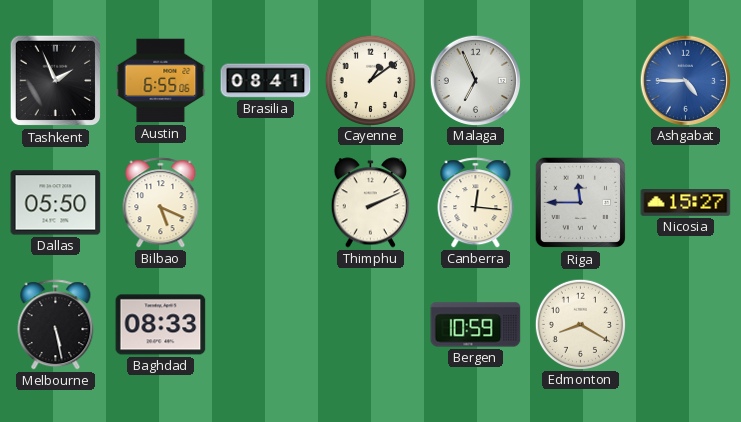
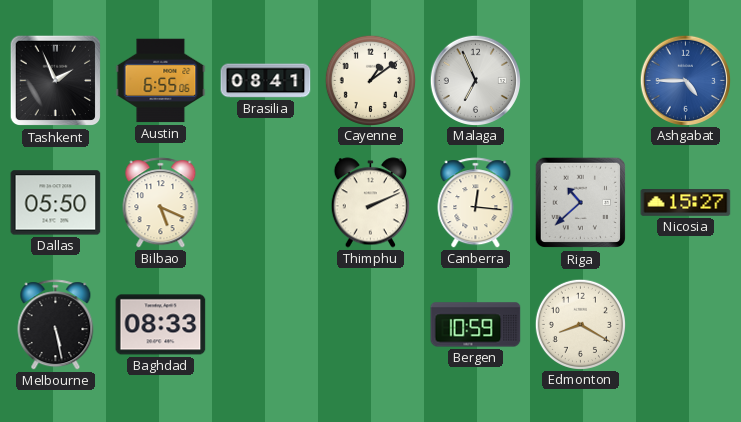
Riga: 11:45 -> 10:38
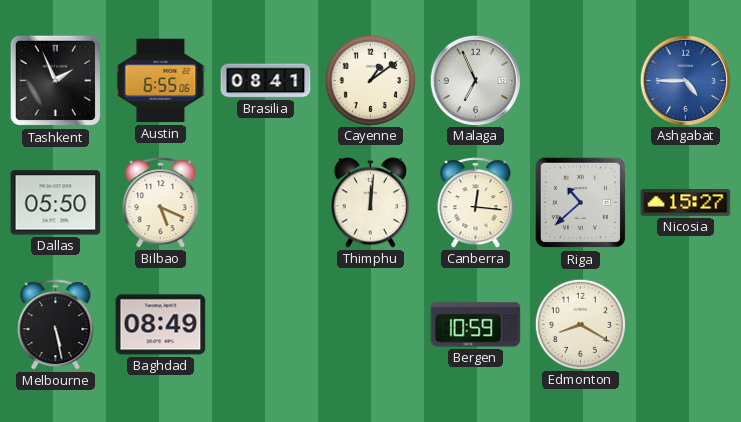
Thimphu: 2:11 -> 12:01
Baghdad: 08:33 -> 08:49
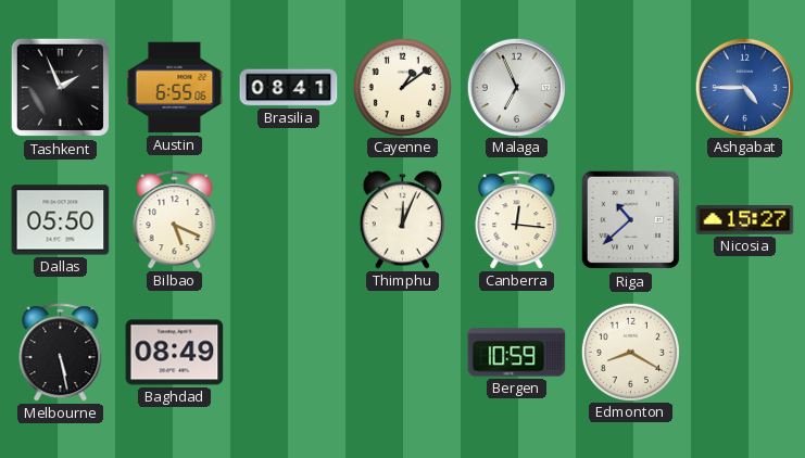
Thimphu: 12:01 -> 12:04
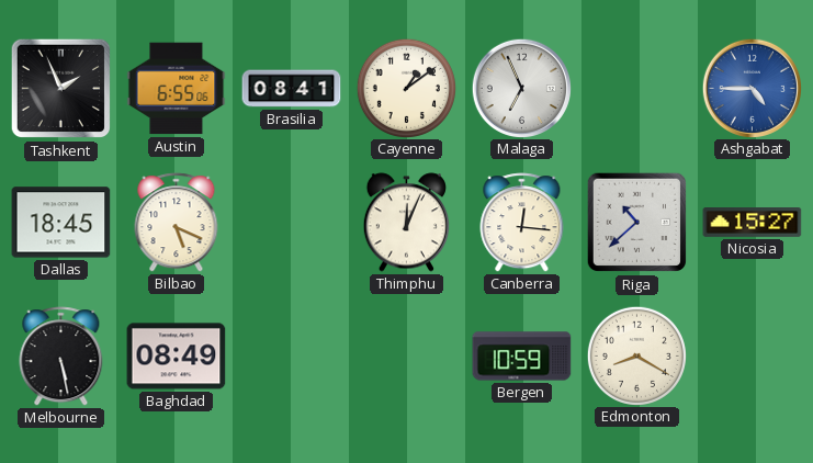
Dallas: 05:50 -> 18:45
